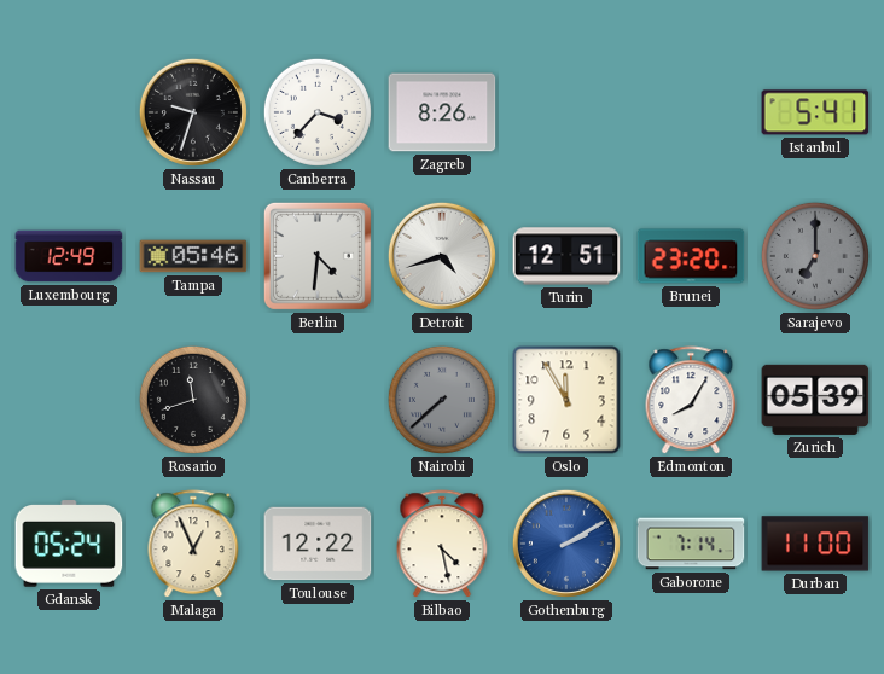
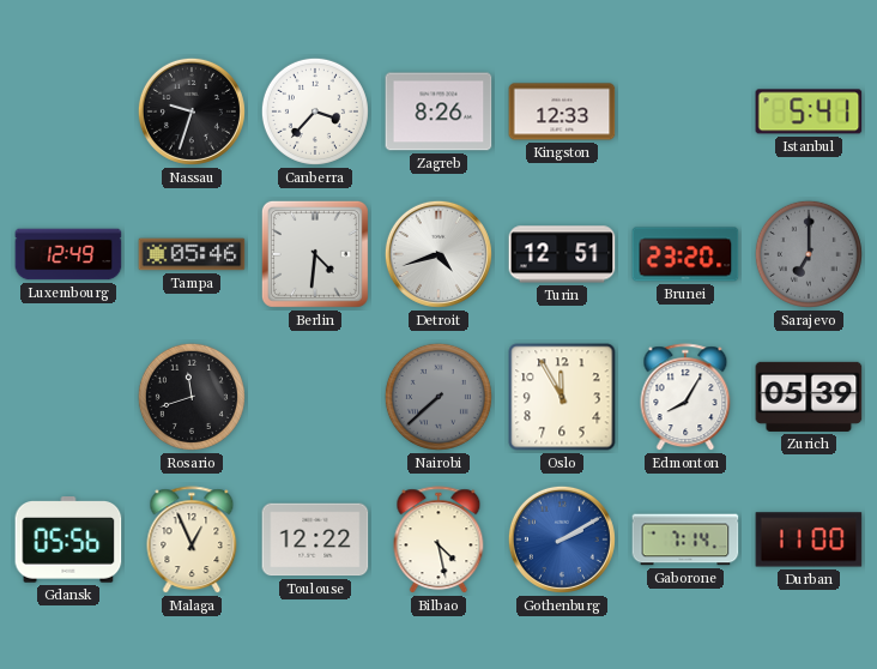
Kingston: none -> 12:33
Gdansk: 05:24 -> 05:56
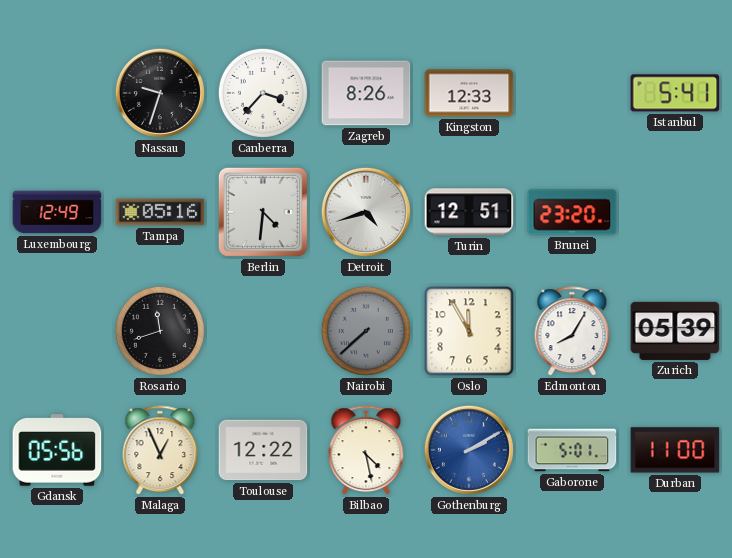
Tampa: 05:46 -> 05:16
Sarajevo: 7:00 -> none
Gaborone: 7:14 -> 5:01
